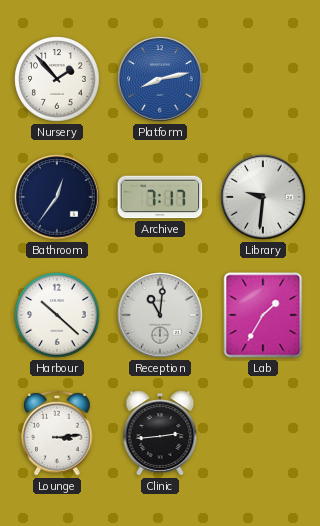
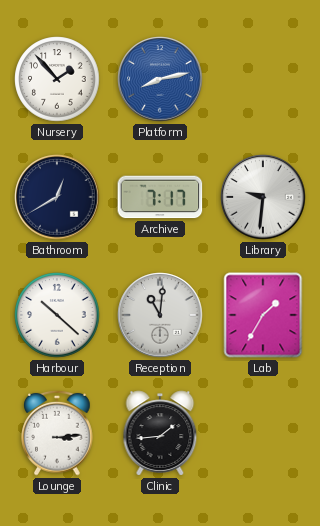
Bathroom: 12:36 -> 12:40
Clinic: 2:44 -> 1:44
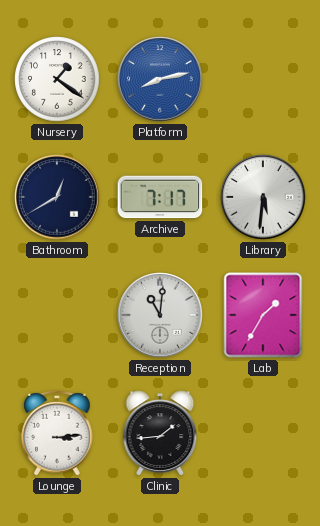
Nursery: 1:53 -> 1:21
Library: 9:31 -> 5:31
Harbour: 10:22 -> none
